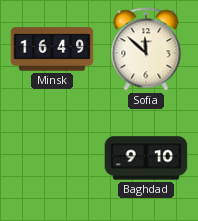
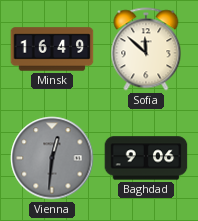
Vienna: none -> 12:31
Baghdad: 9:10 -> 9:06
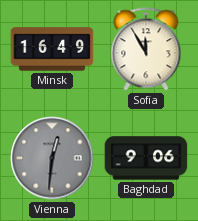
Sofia: 11:52 -> 11:55
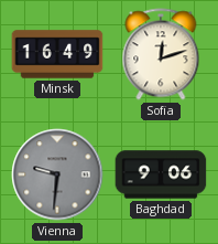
Sofia: 11:55 -> 12:12
Vienna: 12:31 -> 9:31
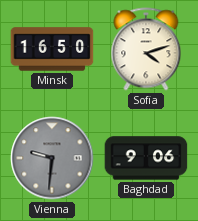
Minsk: 16:49 -> 16:50
Sofia: 12:12 -> 4:12
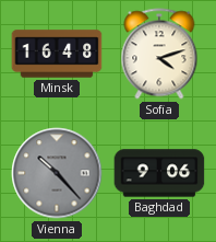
Minsk: 16:50 -> 16:48
Vienna: 9:31 -> 10:23
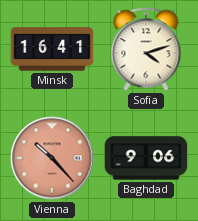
Minsk: 16:48 -> 16:41
Vienna dial: grey -> salmon
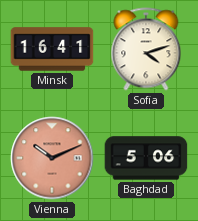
Vienna: 10:23 -> 10:11
Baghdad: 9:06 -> 5:06
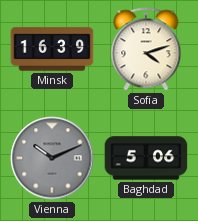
Minsk: 16:41 -> 16:39
Vienna dial: salmon -> grey
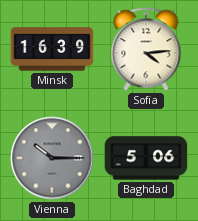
Sofia: 4:12 -> 4:14
Vienna: 10:11 -> 10:15
